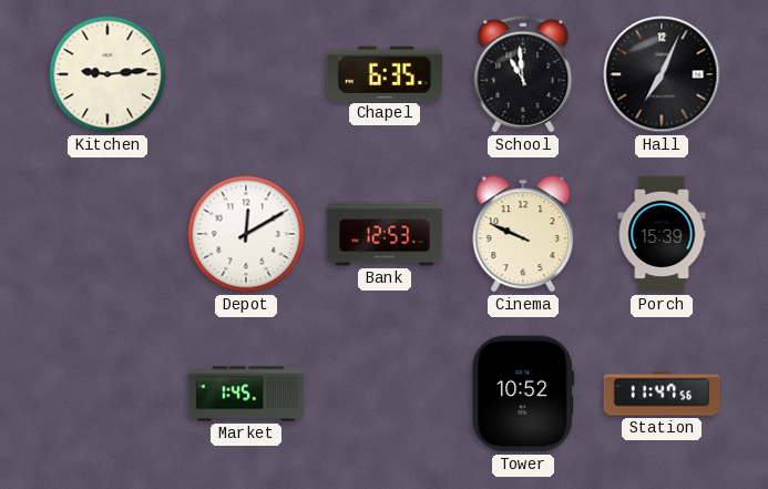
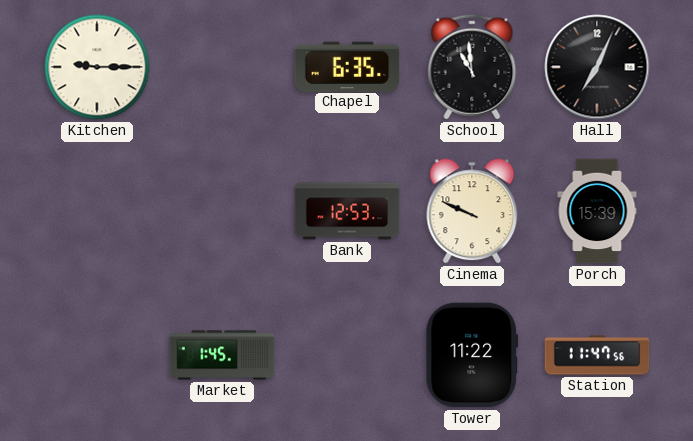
Kitchen: 9:14 -> 9:15
Depot: 12:10 -> none
Tower: 10:52 -> 11:22
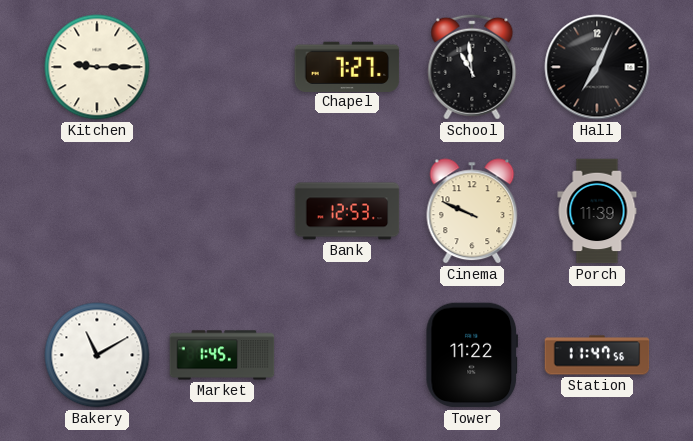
Chapel: 6:35 -> 7:27
Porch: 15:39 -> 11:39
Bakery: none -> 11:10
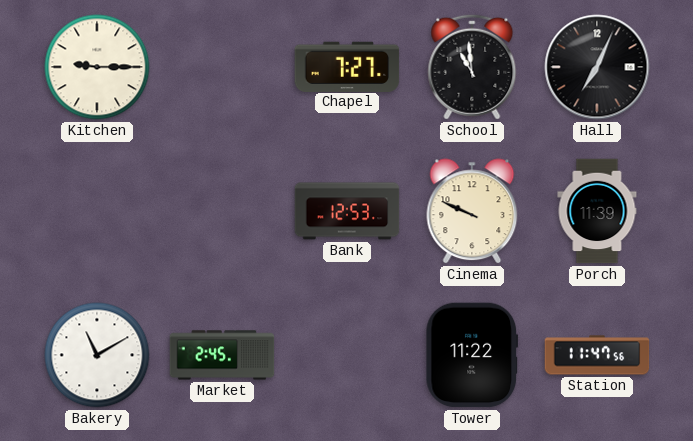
Market: 1:45 -> 2:45
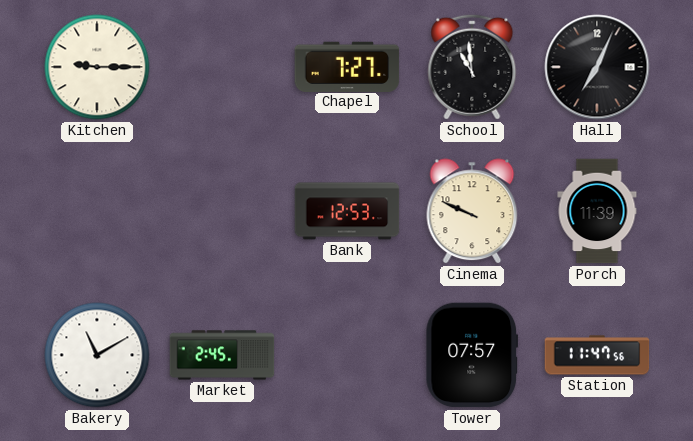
Tower: 11:22 -> 07:57
